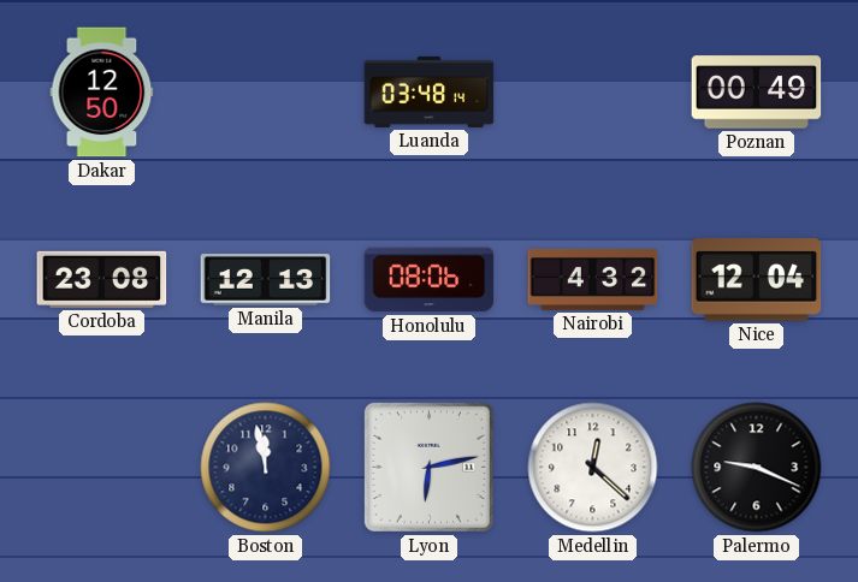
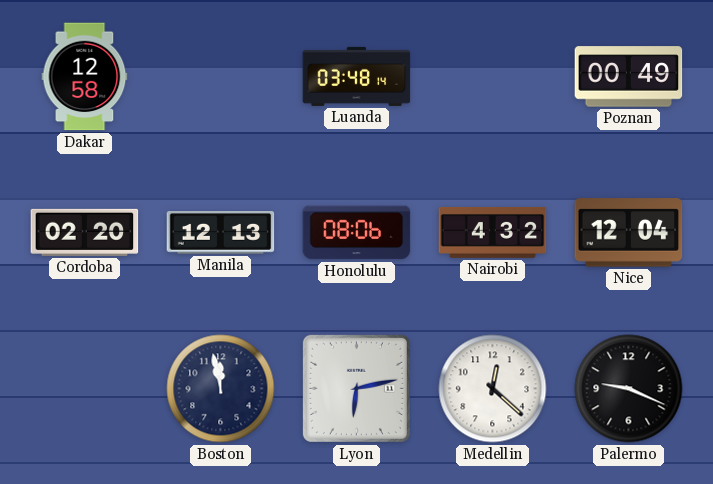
Dakar: 12:50 -> 12:58
Cordoba: 23:08 -> 02:20
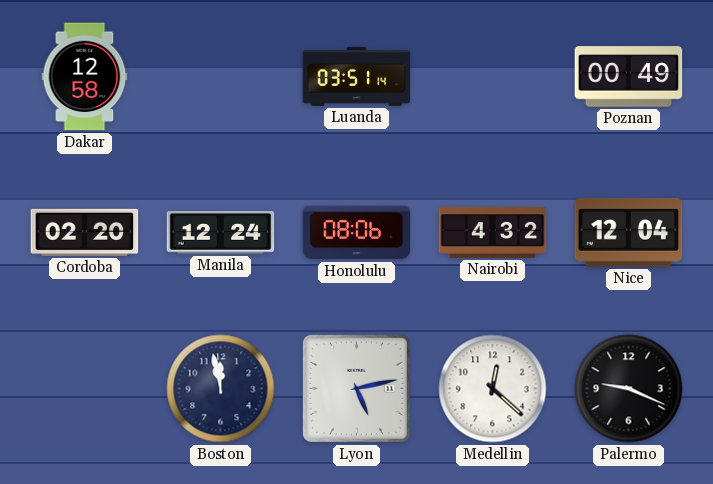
Luanda: 03:48 -> 03:51
Manila: 12:13 -> 12:24
Lyon: 6:13 -> 5:13
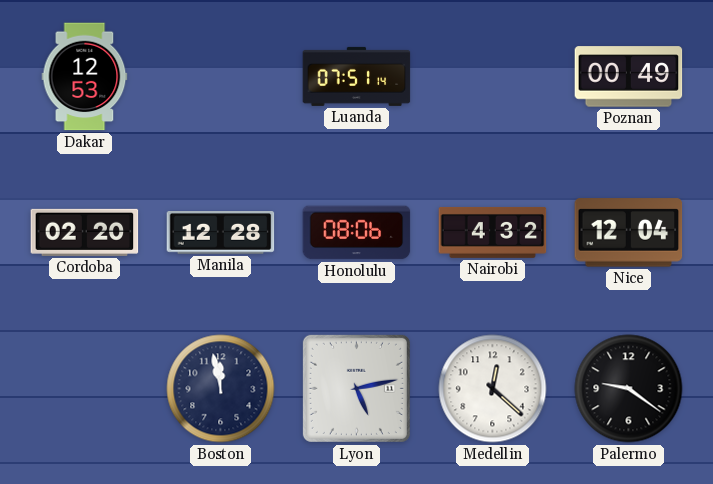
Dakar: 12:58 -> 12:53
Luanda: 03:51 -> 07:51
Manila: 12:24 -> 12:28
Palermo: 9:19 -> 9:21
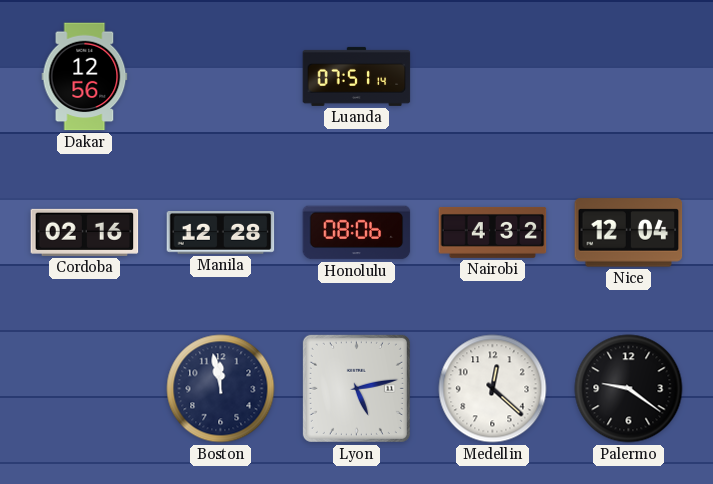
Dakar: 12:53 -> 12:56
Poznan: 00:49 -> none
Cordoba: 02:20 -> 02:16
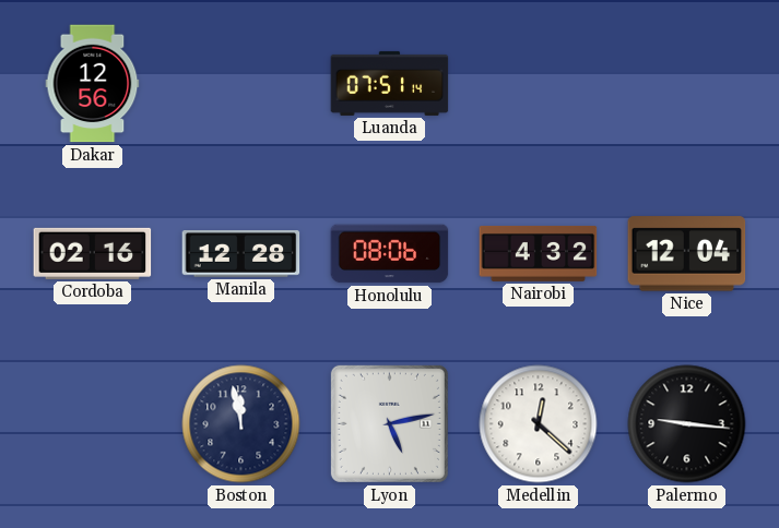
Palermo: 9:21 -> 9:16
